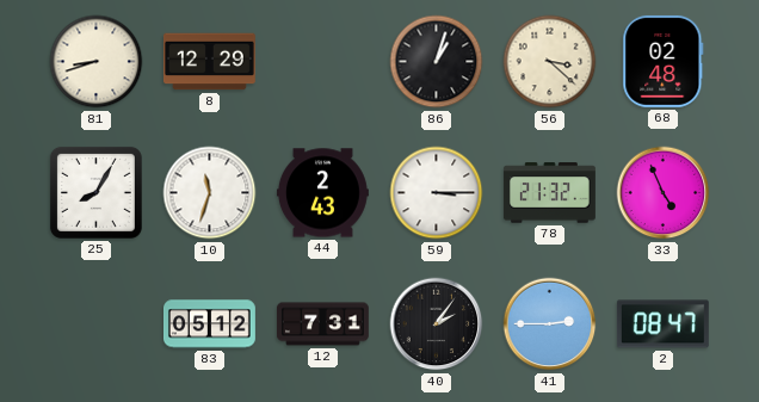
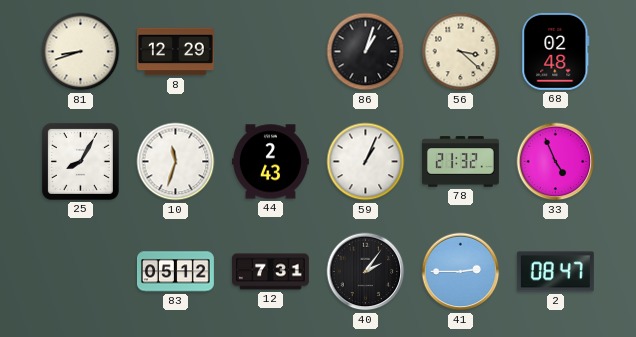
59: 3:15 -> 1:04
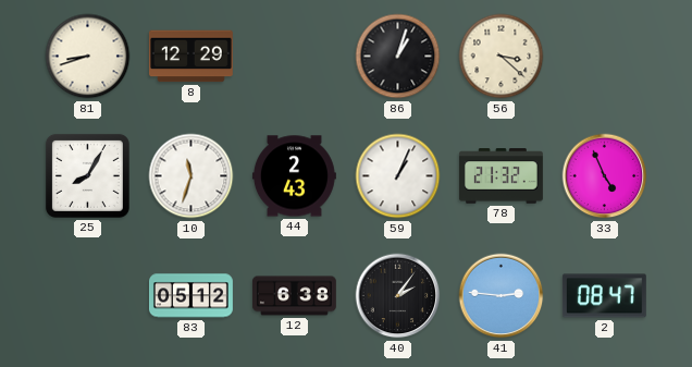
68: 02:48 -> none
12: 7:31 -> 6:38
41: 2:45 -> 2:46
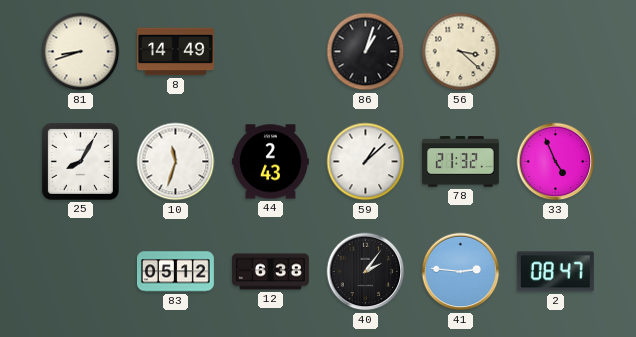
8: 12:29 -> 14:49
59: 1:04 -> 1:08
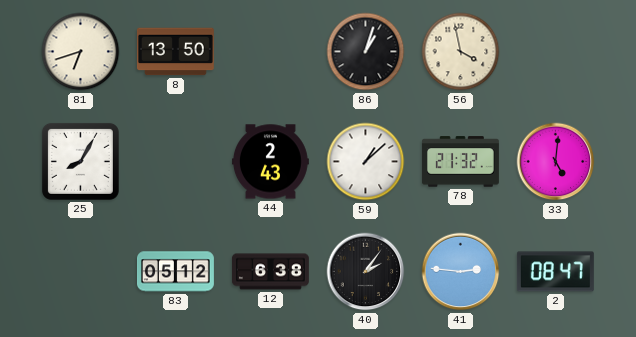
81: 8:42 -> 6:42
8: 14:49 -> 13:50
56: 3:22 -> 3:58
10: 11:33 -> none
33: 4:56 -> 5:01
